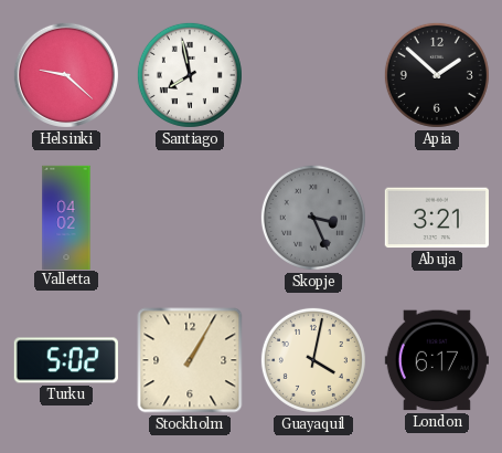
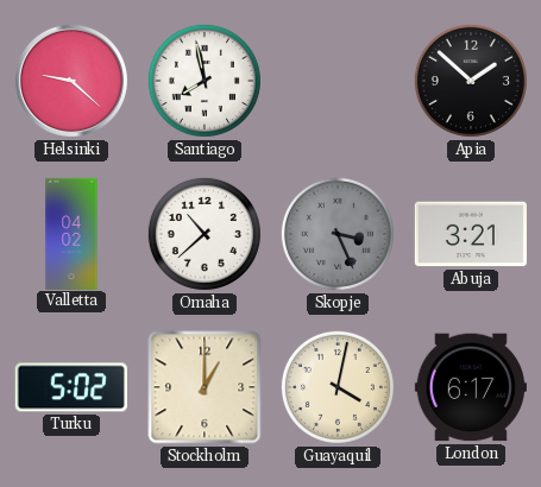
Omaha: none -> 10:38
Stockholm: 1:05 -> 1:00
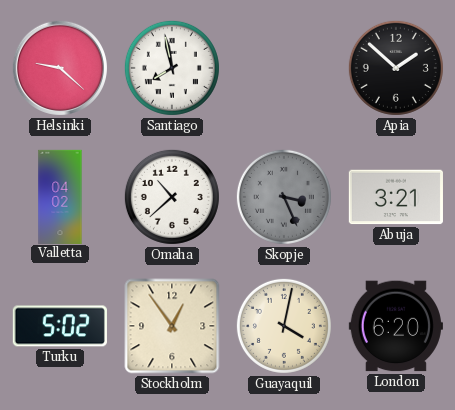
Stockholm: 1:00 -> 12:54
London: 6:17 -> 6:20
